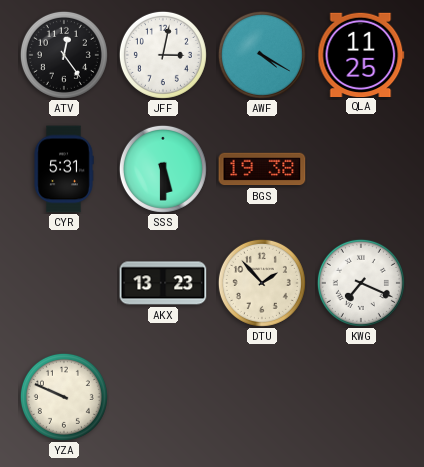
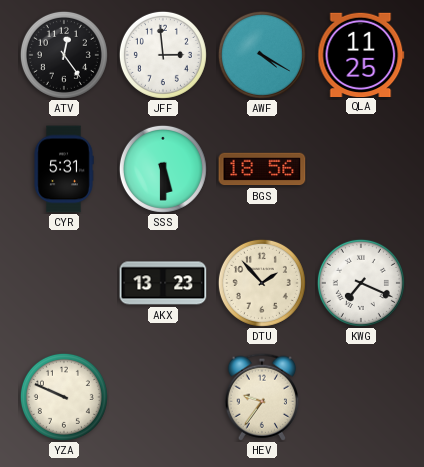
JFF: 3:02 -> 2:59
BGS: 19:38 -> 18:56
HEV: none -> 9:36
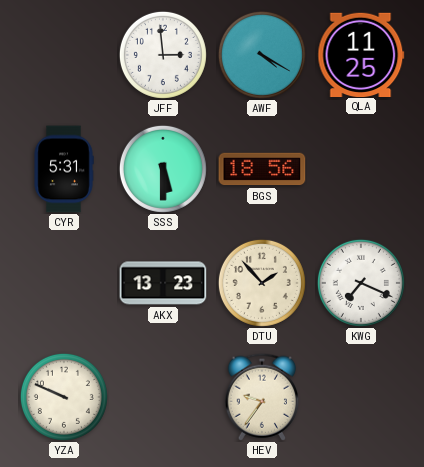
ATV: 12:24 -> none
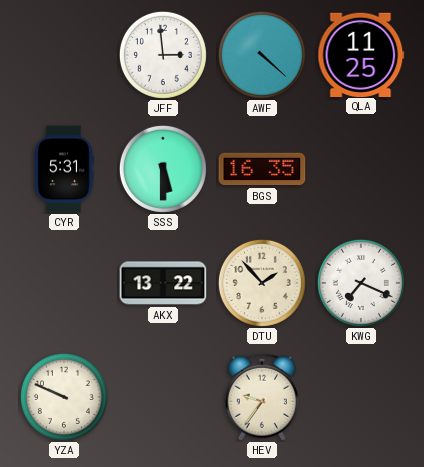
AWF: 4:20 -> 4:22
BGS: 18:56 -> 16:35
AKX: 13:23 -> 13:22
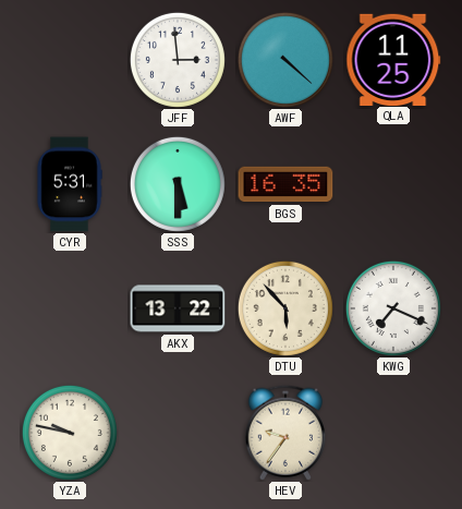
DTU: 1:53 -> 5:53
YZA: 9:49 -> 9:47
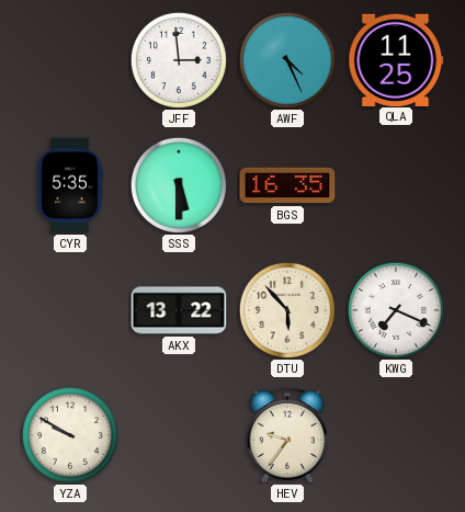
AWF: 4:22 -> 4:26
CYR: 5:31 -> 5:35
YZA: 9:47 -> 9:50
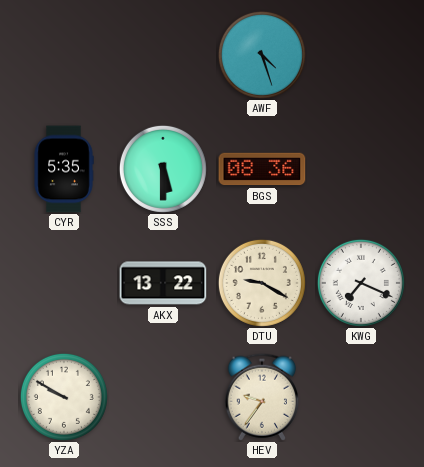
JFF: 2:59 -> none
AWF: 4:26 -> 4:27
QLA: 11:25 -> none
BGS: 16:35 -> 08:36
DTU: 5:53 -> 9:20
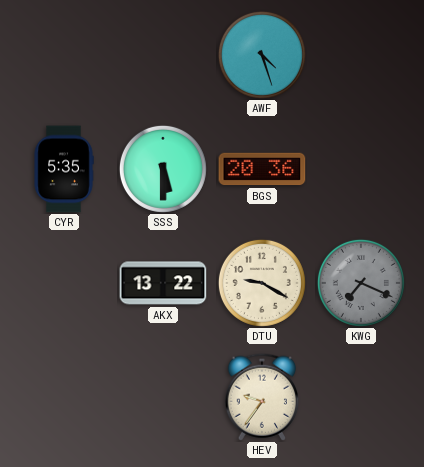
BGS: 08:36 -> 20:36
KWG dial: white -> grey
YZA: 9:50 -> none
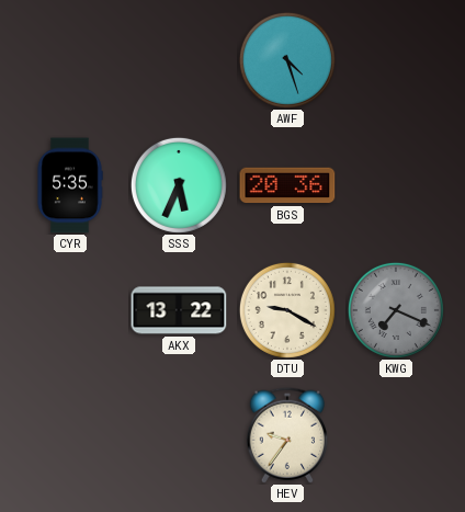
SSS: 5:30 -> 5:34
